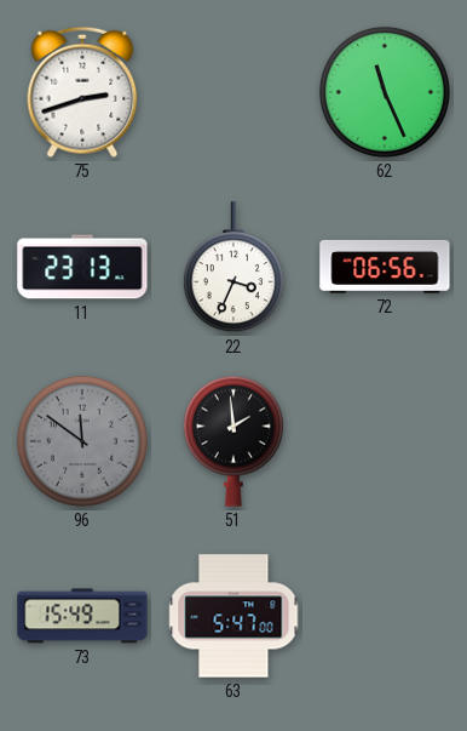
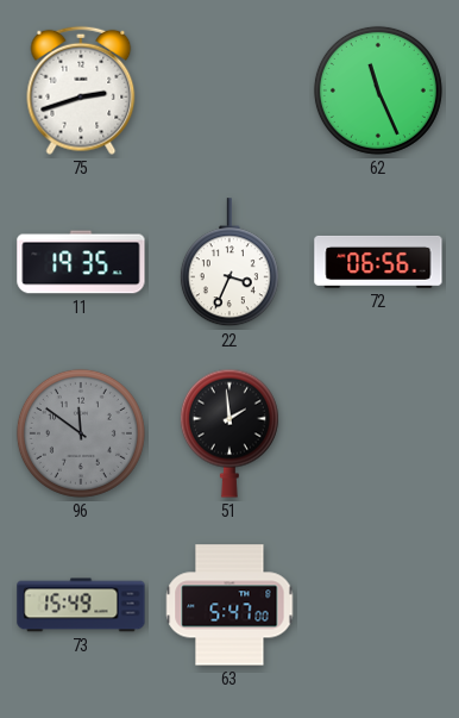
11: 23:13 -> 19:35
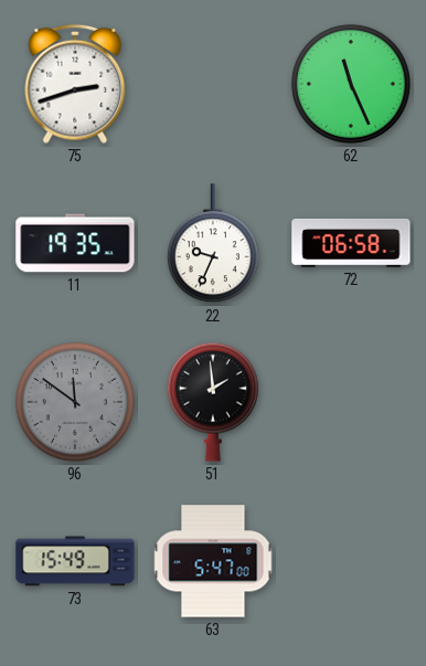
22: 3:34 -> 9:34
72: 06:56 -> 06:58
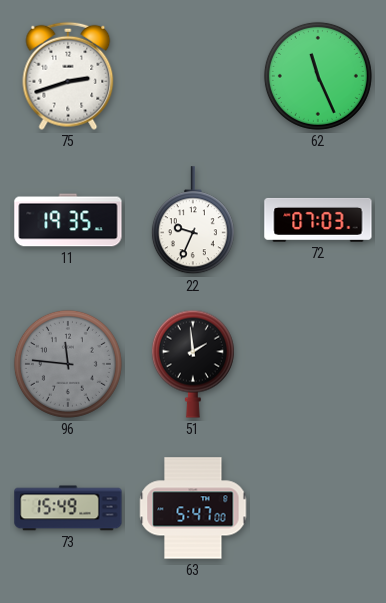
72: 06:58 -> 07:03
96: 11:51 -> 11:46
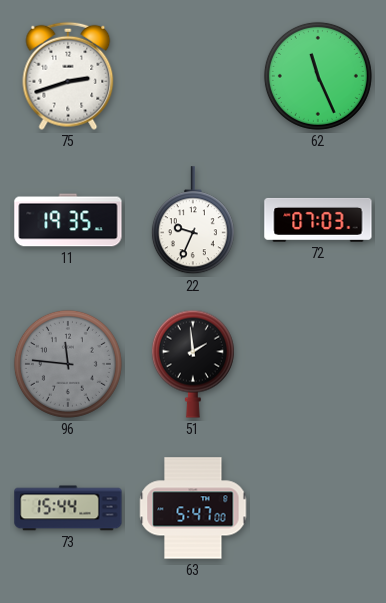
73: 15:49 -> 15:44
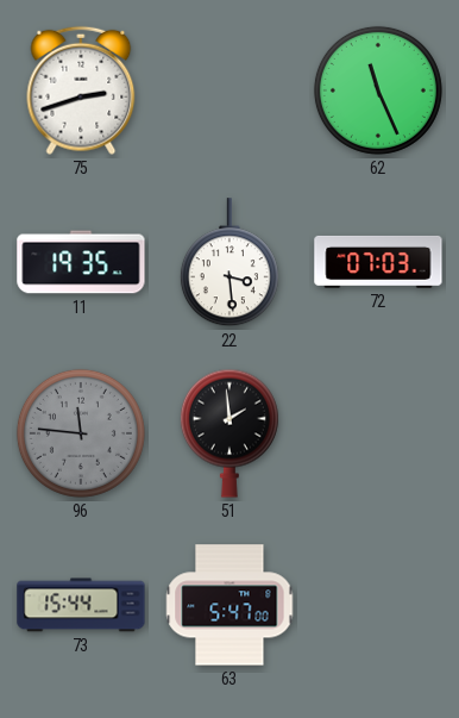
22: 9:34 -> 3:29
